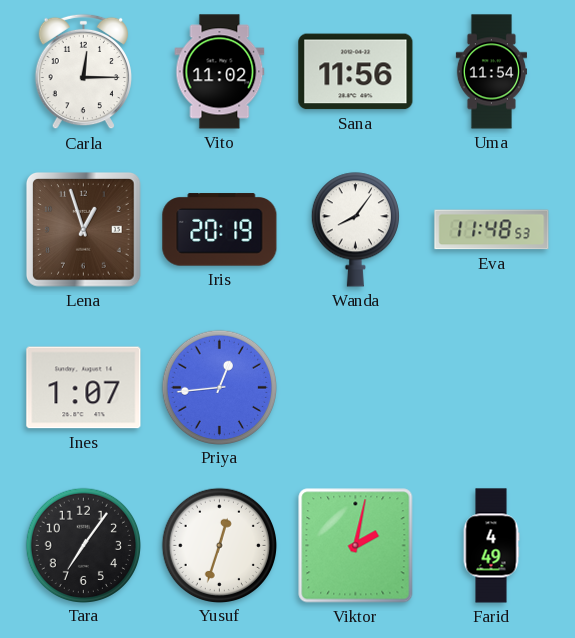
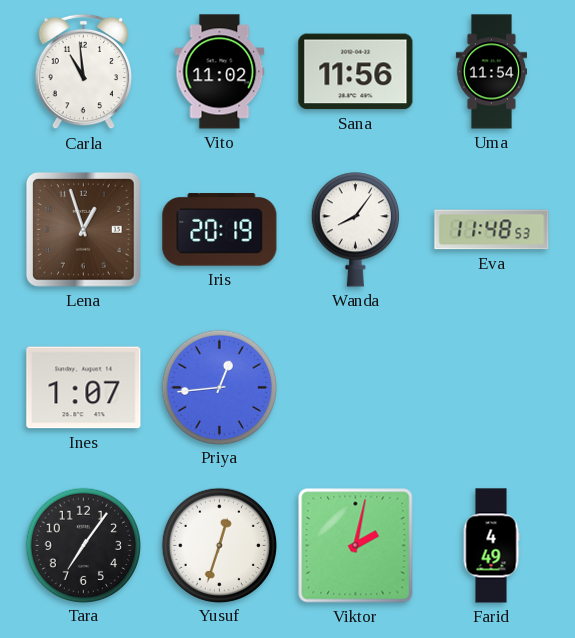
Carla: 12:15 -> 10:59
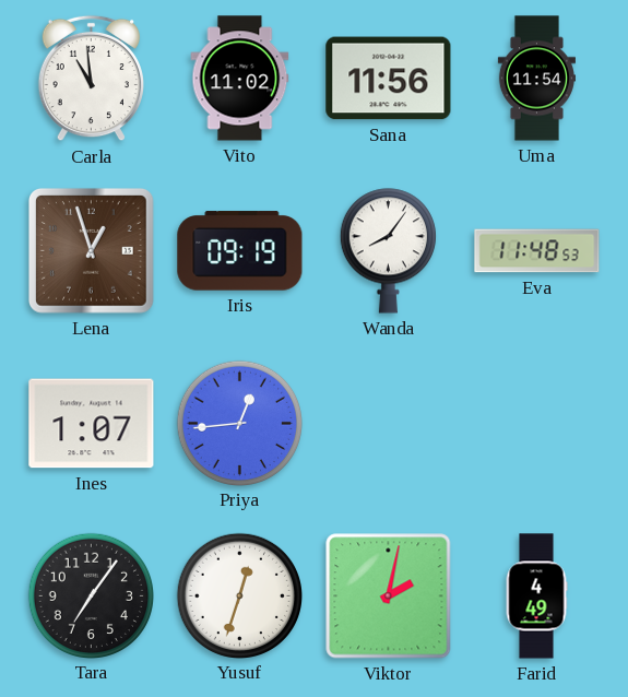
Iris: 20:19 -> 09:19
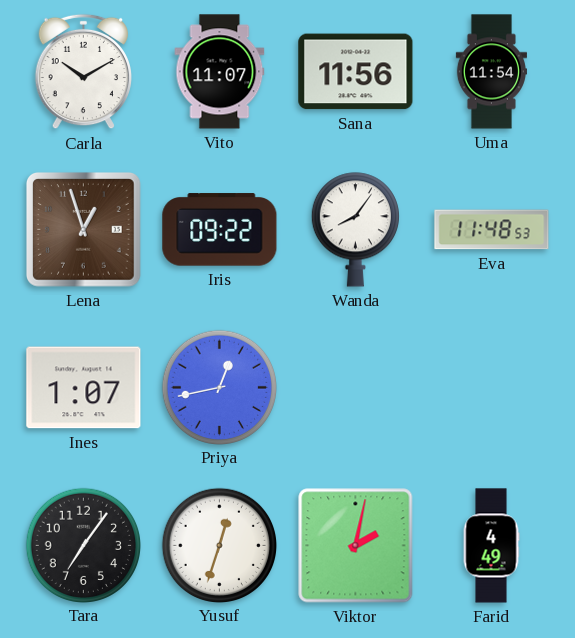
Carla: 10:59 -> 10:10
Vito: 11:02 -> 11:07
Iris: 09:19 -> 09:22
Priya: 12:44 -> 12:43
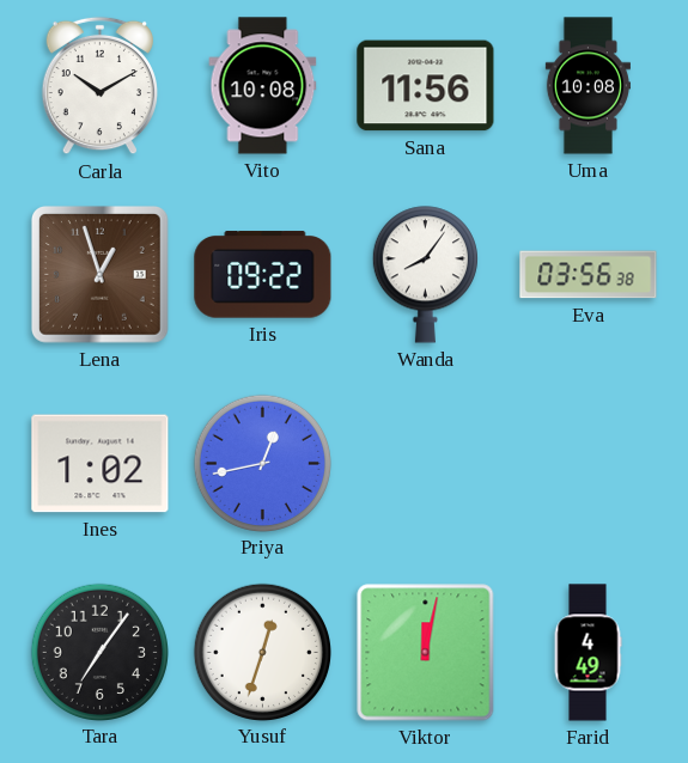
Vito: 11:07 -> 10:08
Uma: 11:54 -> 10:08
Eva: 11:48 -> 03:56
Ines: 1:07 -> 1:02
Viktor: 2:02 -> 12:02
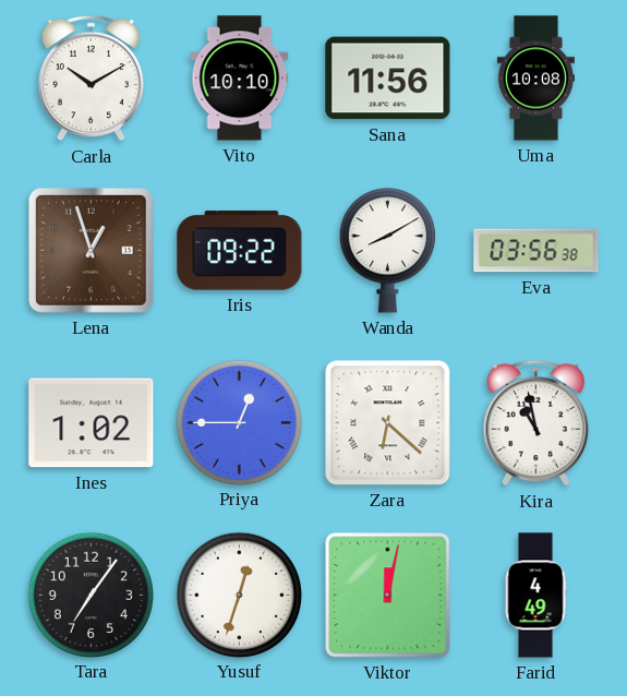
Vito: 10:08 -> 10:10
Wanda: 8:06 -> 8:10
Priya: 12:43 -> 12:45
Zara: none -> 6:22
Kira: none -> 10:58
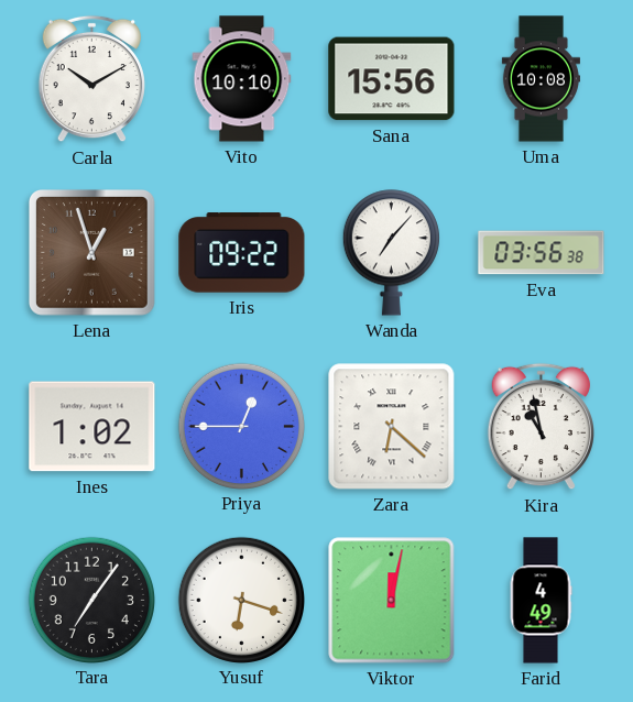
Sana: 11:56 -> 15:56
Wanda: 8:10 -> 7:07
Yusuf: 12:33 -> 6:18
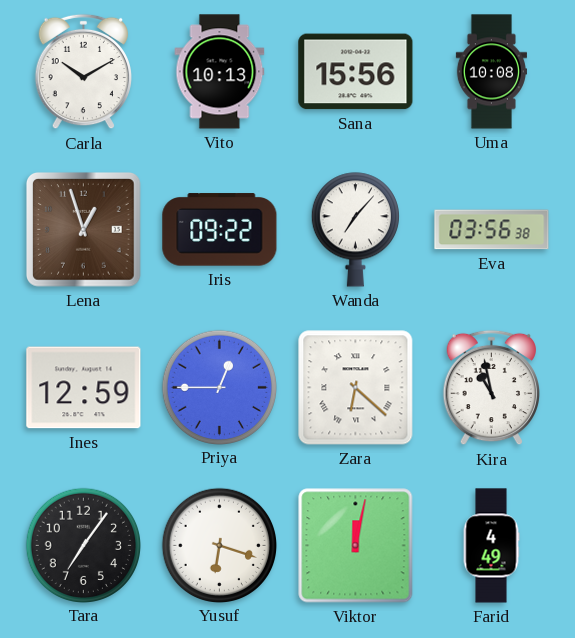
Vito: 10:10 -> 10:13
Ines: 1:02 -> 12:59
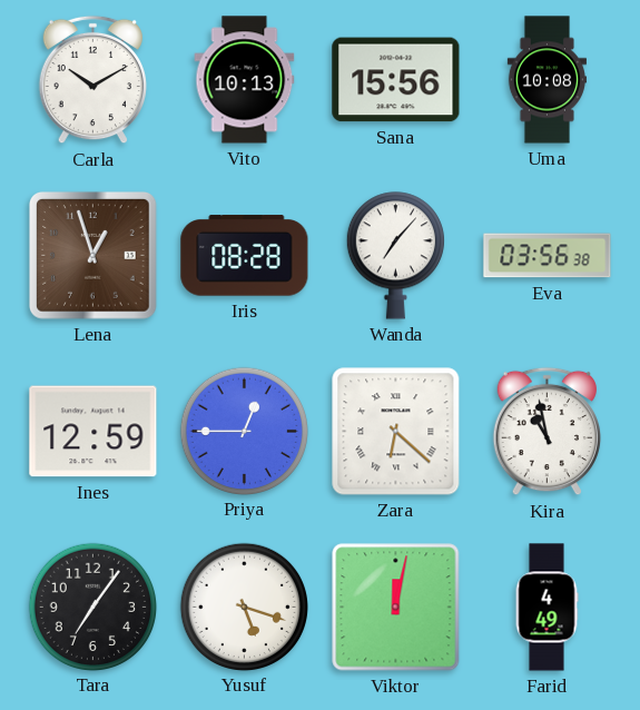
Iris: 09:22 -> 08:28
Yusuf: 6:18 -> 5:18
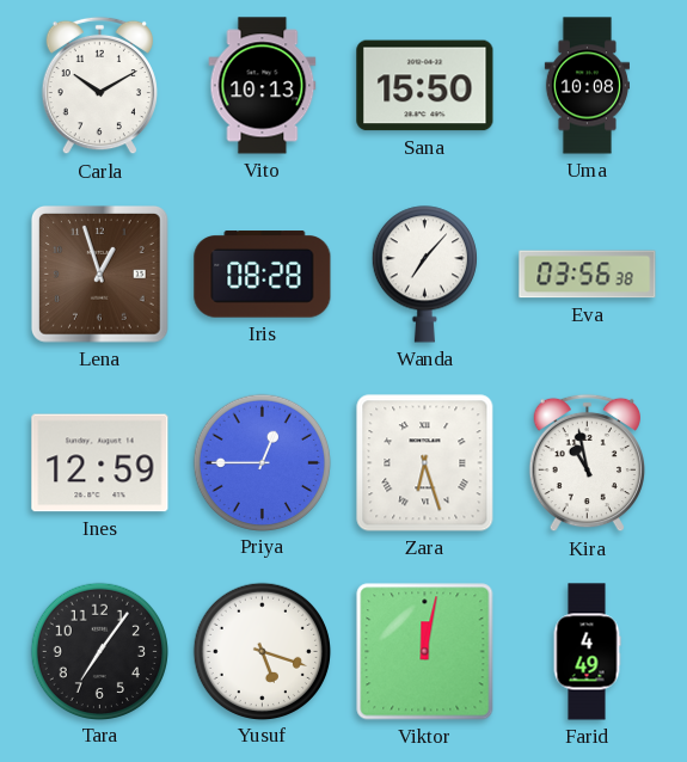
Sana: 15:56 -> 15:50
Zara: 6:22 -> 6:27
